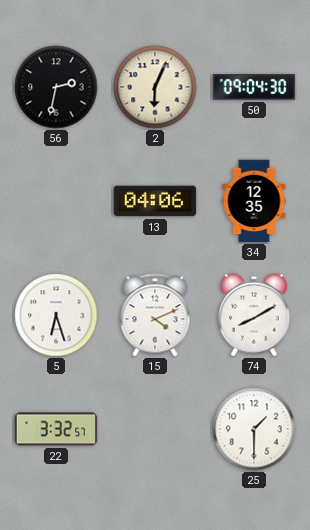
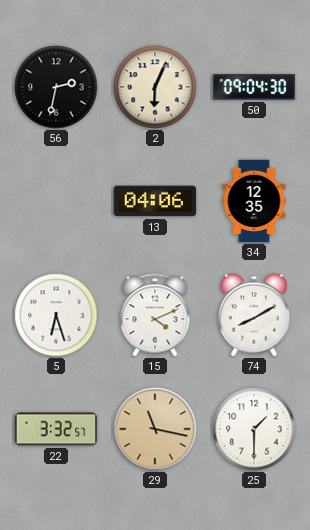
29: none -> 11:17
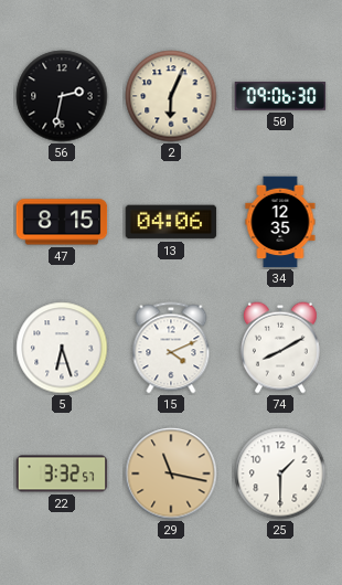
50: 09:04 -> 09:06
47: none -> 8:15
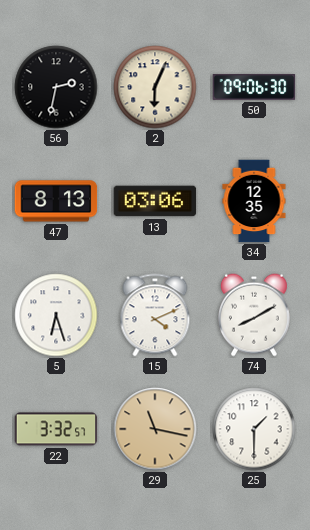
47: 8:15 -> 8:13
13: 04:06 -> 03:06
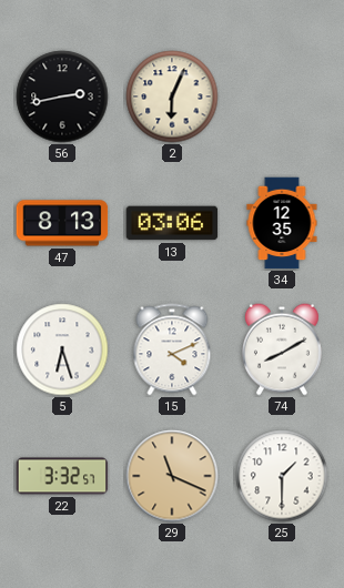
56: 2:32 -> 2:43
50: 09:06 -> none
29: 11:17 -> 11:19
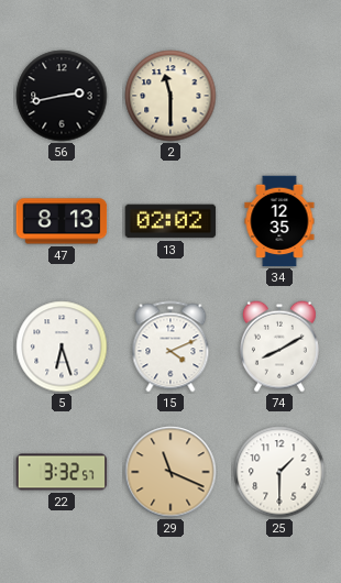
2: 6:04 -> 11:30
13: 03:06 -> 02:02
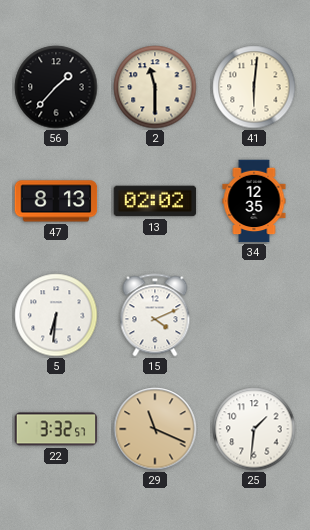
56: 2:43 -> 1:37
41: none -> 6:01
5: 6:27 -> 6:31
74: 8:10 -> none
25: 1:30 -> 1:31
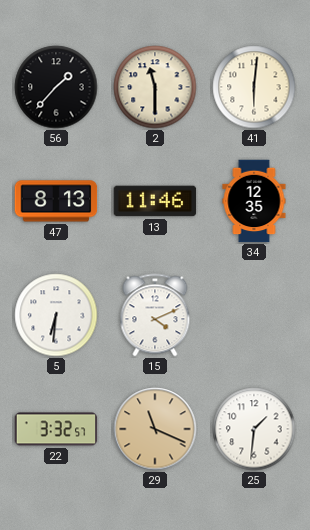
13: 02:02 -> 11:46
